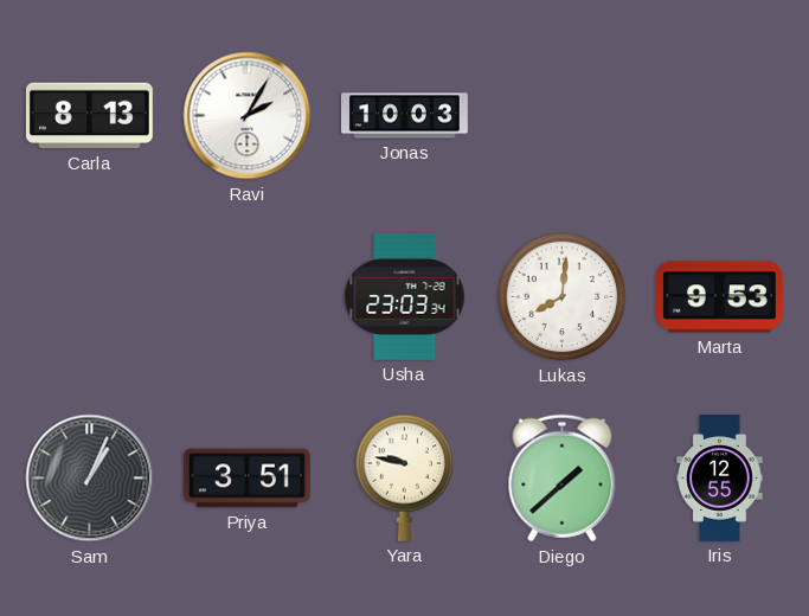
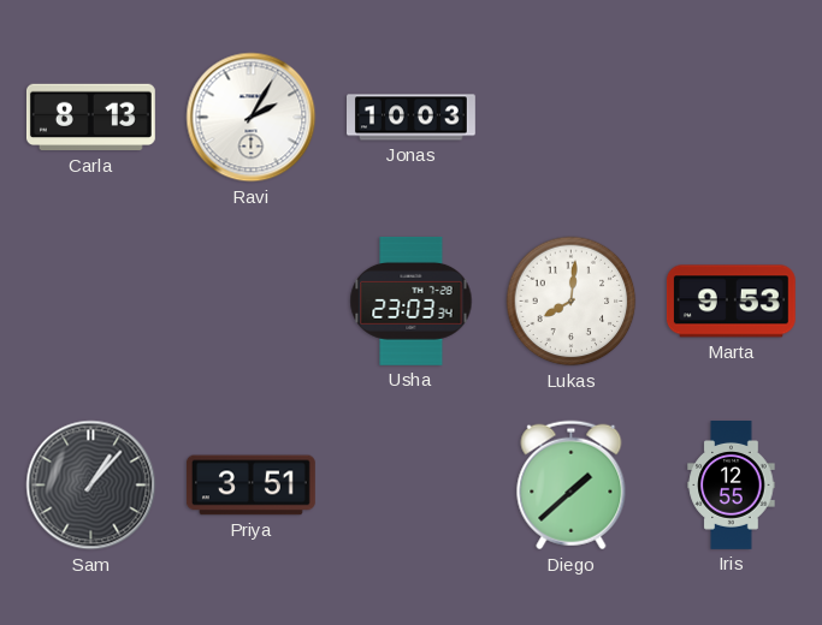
Sam: 1:04 -> 1:07
Yara: 9:47 -> none
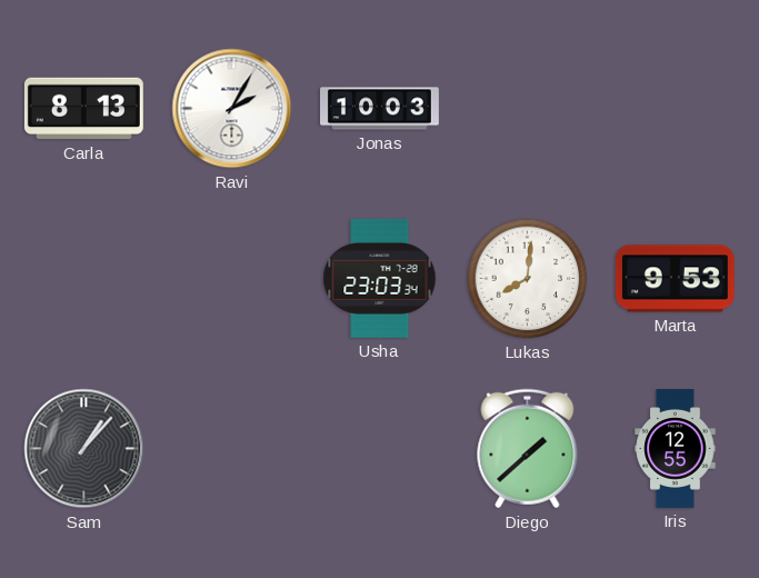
Priya: 3:51 -> none
